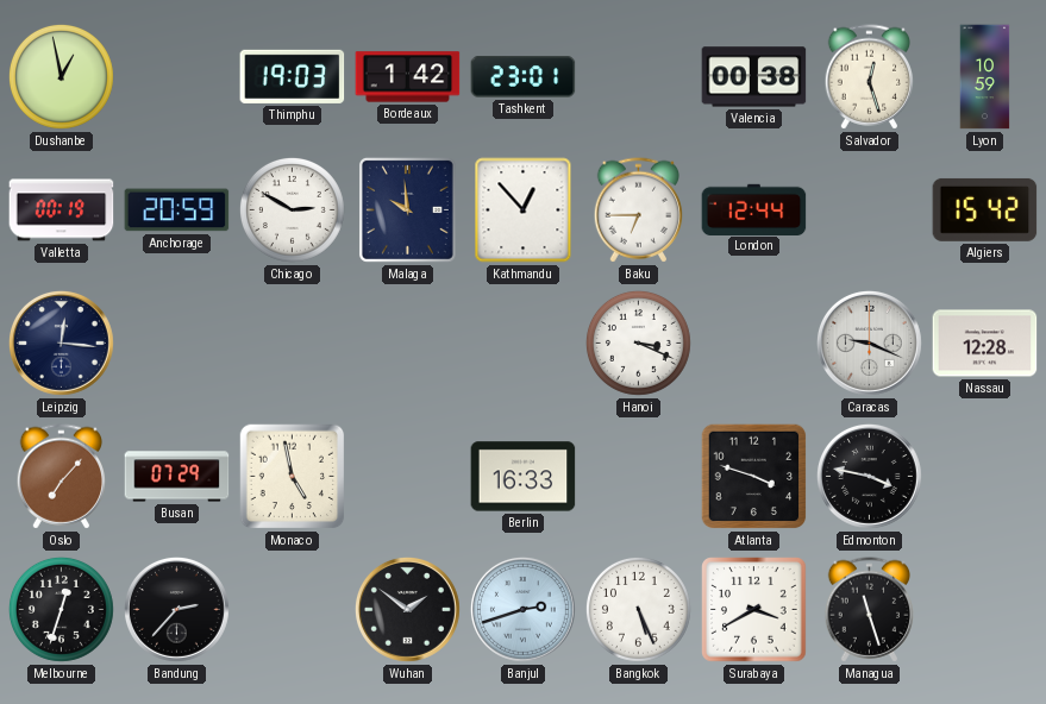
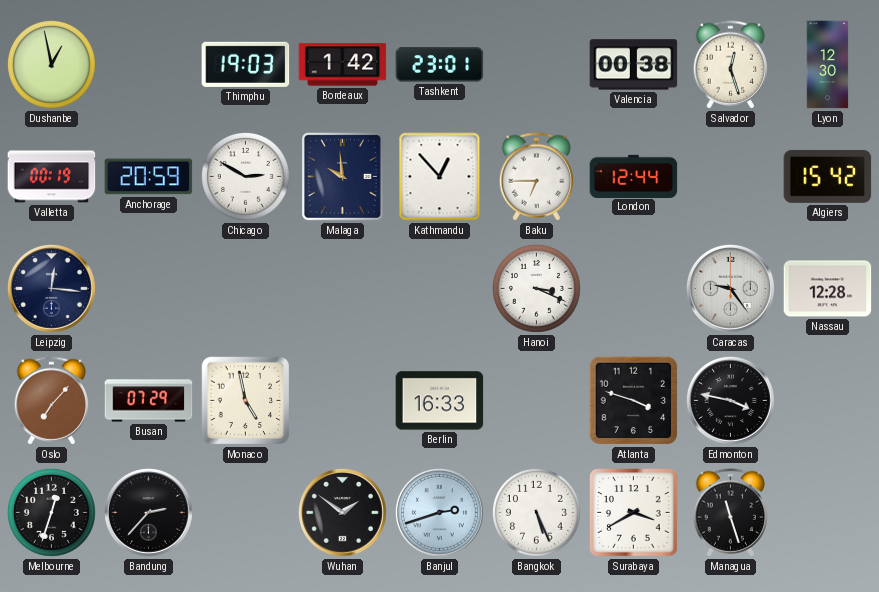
Lyon: 10:59 -> 12:30
Caracas: 9:19 -> 9:24
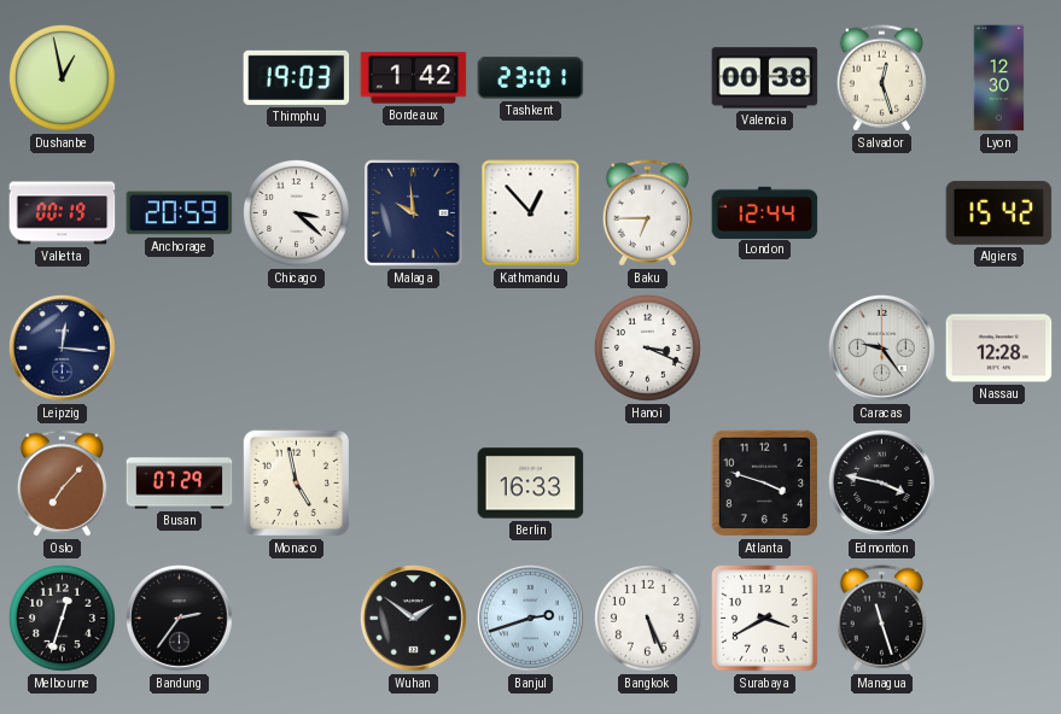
Chicago: 2:50 -> 3:22
Bandung: 2:37 -> 2:36
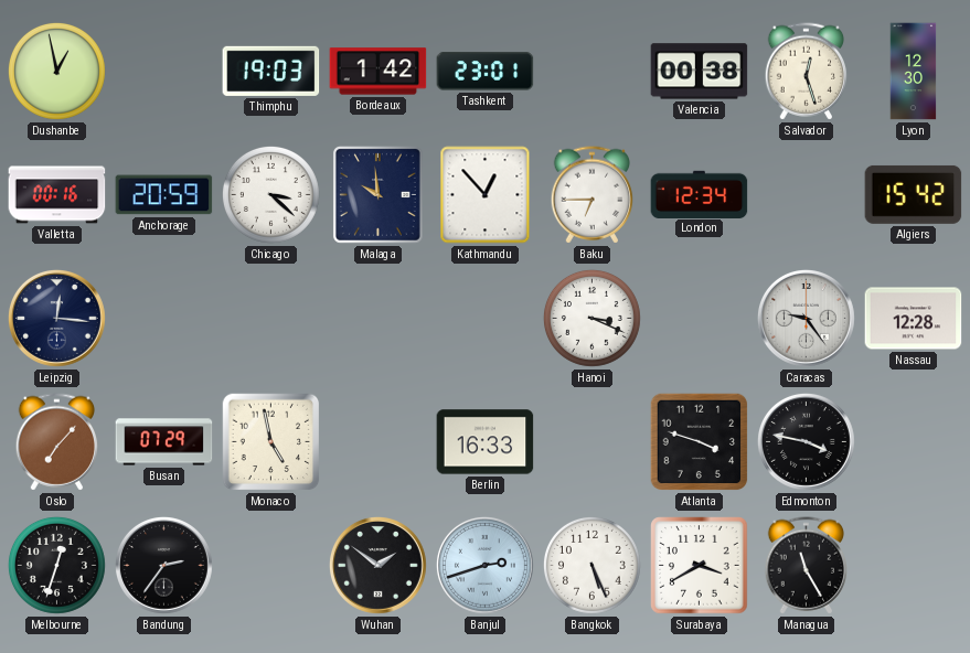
Valletta: 00:19 -> 00:16
London: 12:44 -> 12:34
Managua: 11:27 -> 11:25
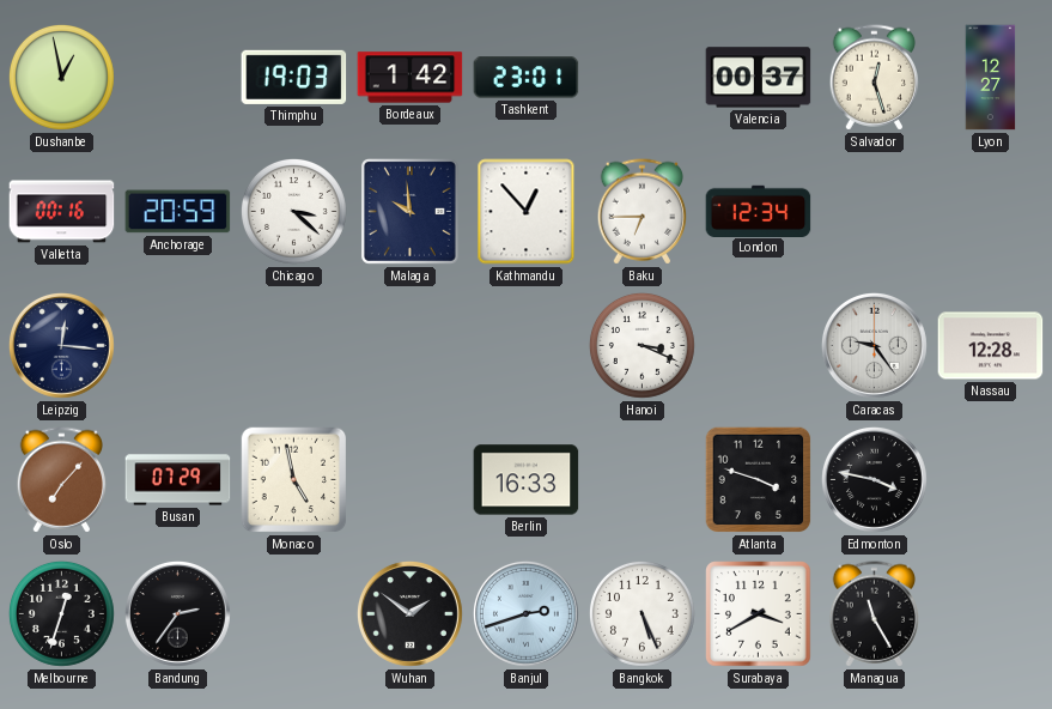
Valencia: 00:38 -> 00:37
Lyon: 12:30 -> 12:27
Algiers: 15:42 -> none
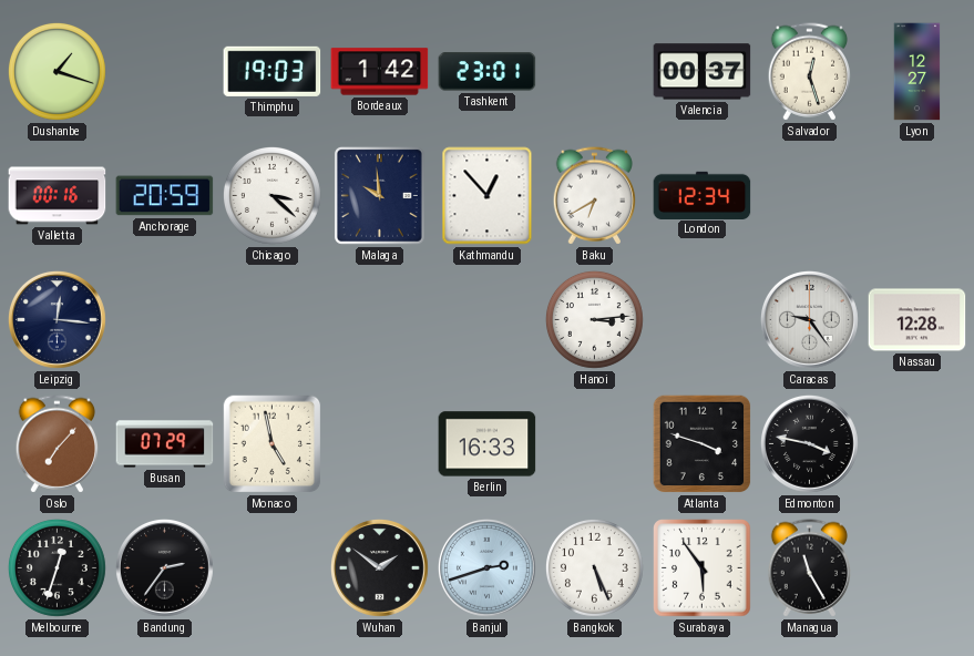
Dushanbe: 12:58 -> 1:18
Baku: 6:45 -> 6:40
Hanoi: 3:19 -> 3:14
Surabaya: 3:40 -> 5:54
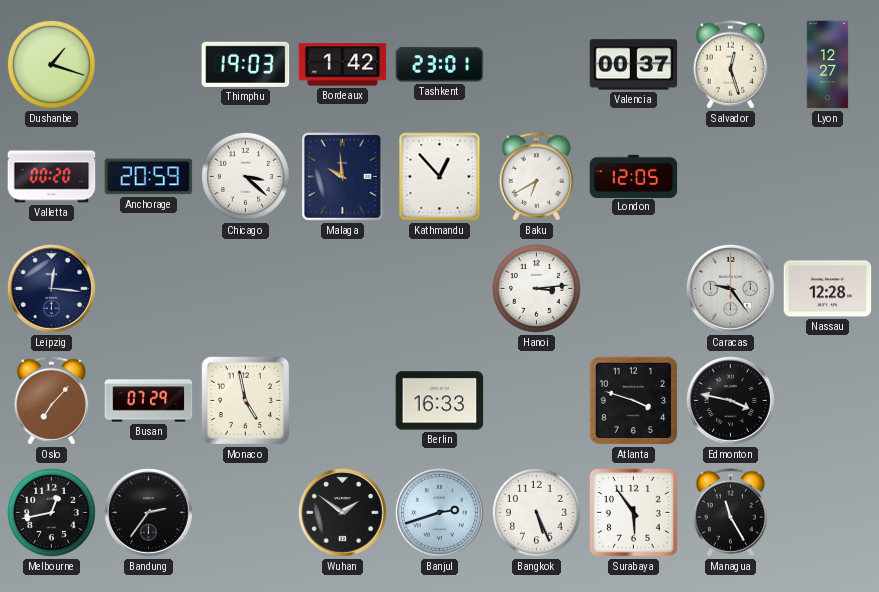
Valletta: 00:16 -> 00:20
London: 12:34 -> 12:05
Melbourne: 12:33 -> 12:43
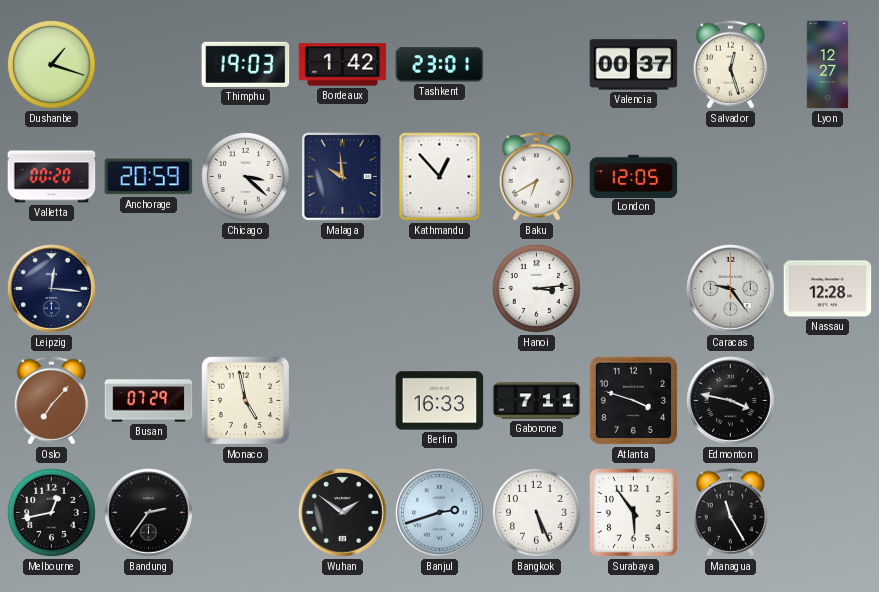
Gaborone: none -> 7:11
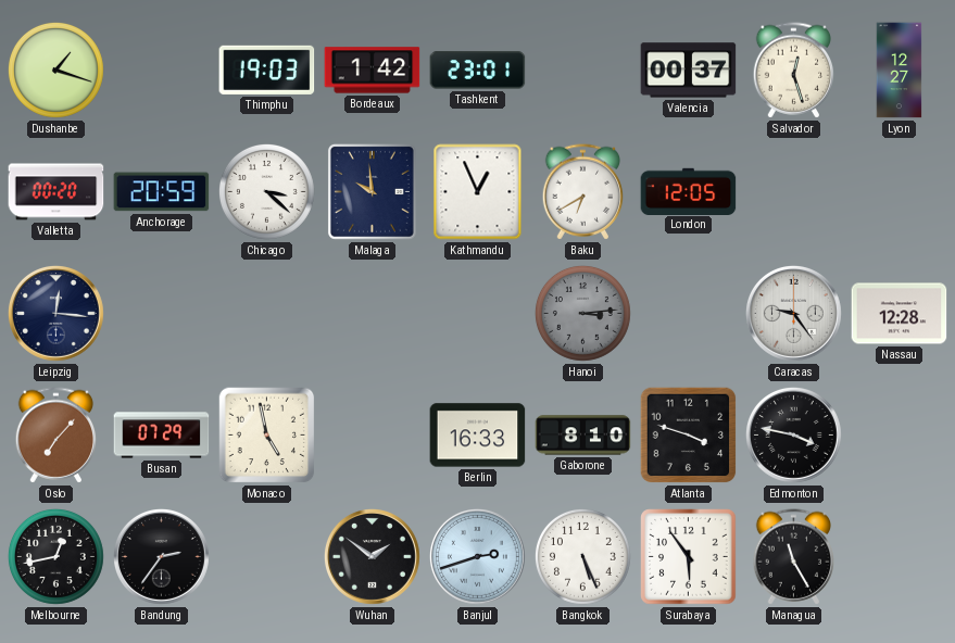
Kathmandu: 12:53 -> 12:56
Hanoi dial: white -> grey
Gaborone: 7:11 -> 8:10
